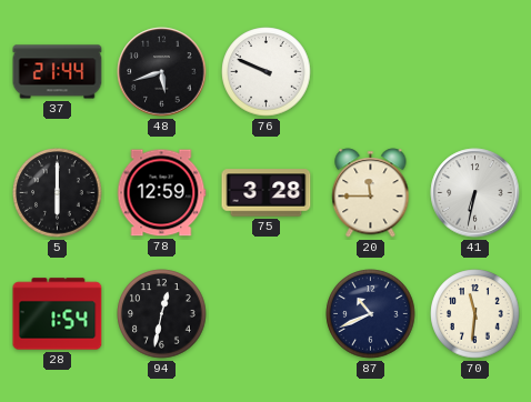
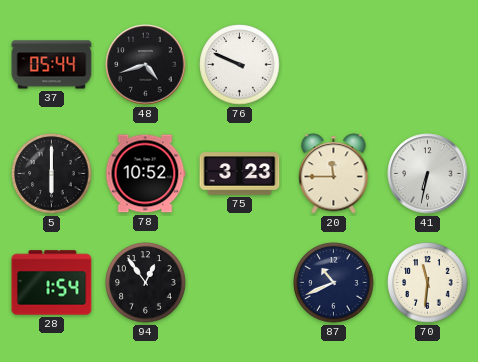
37: 21:44 -> 05:44
48: 5:42 -> 4:42
78: 12:59 -> 10:52
75: 3:28 -> 3:23
94: 12:32 -> 12:54
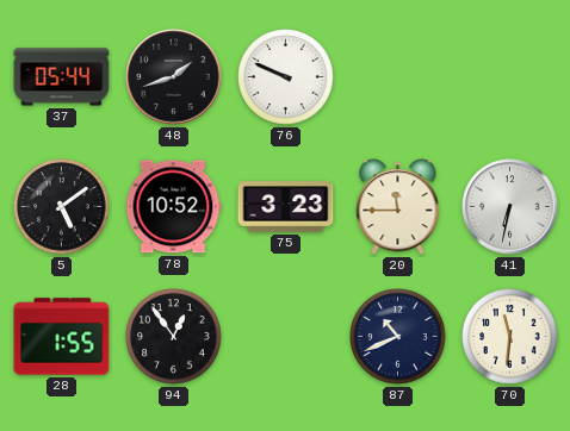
48: 4:42 -> 1:42
5: 6:00 -> 5:09
28: 1:54 -> 1:55
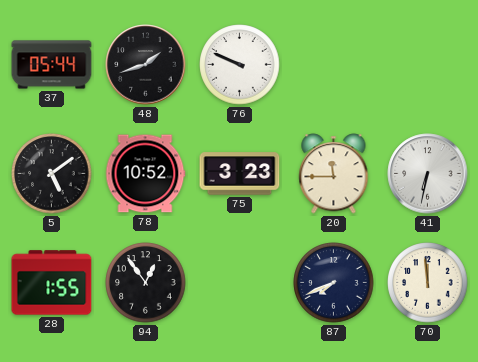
87: 10:41 -> 7:41
70: 11:31 -> 11:59
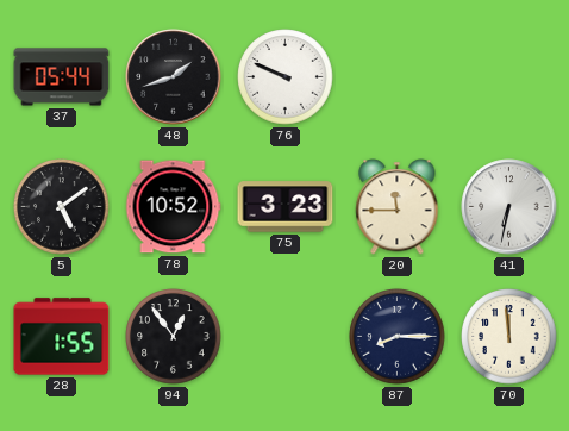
87: 7:41 -> 8:15
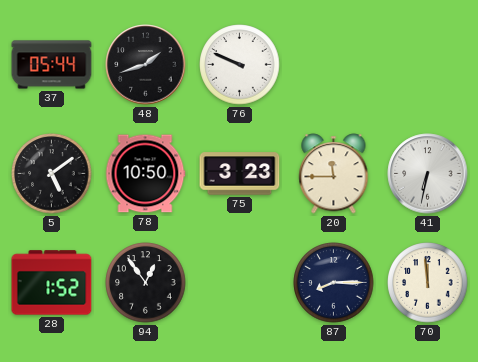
78: 10:52 -> 10:50
28: 1:55 -> 1:52
